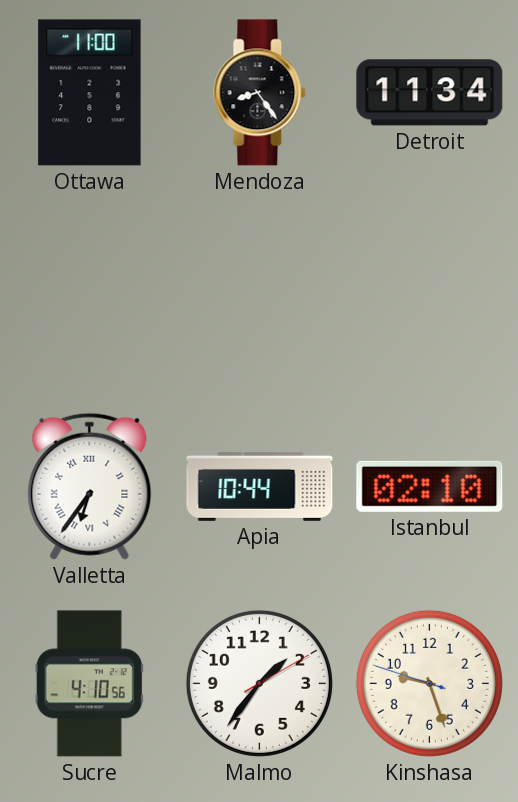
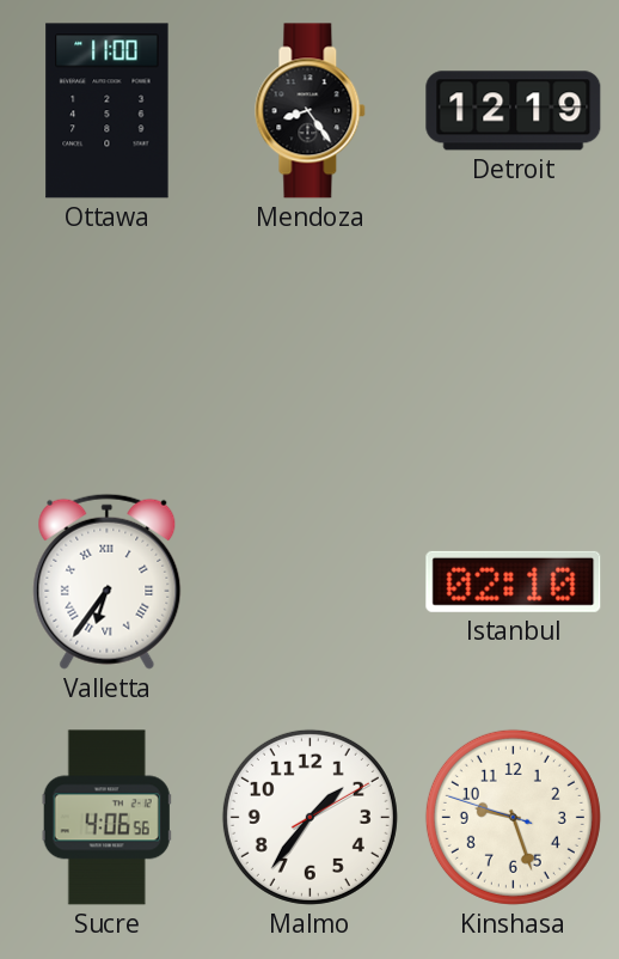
Detroit: 11:34 -> 12:19
Apia: 10:44 -> none
Sucre: 4:10 -> 4:06
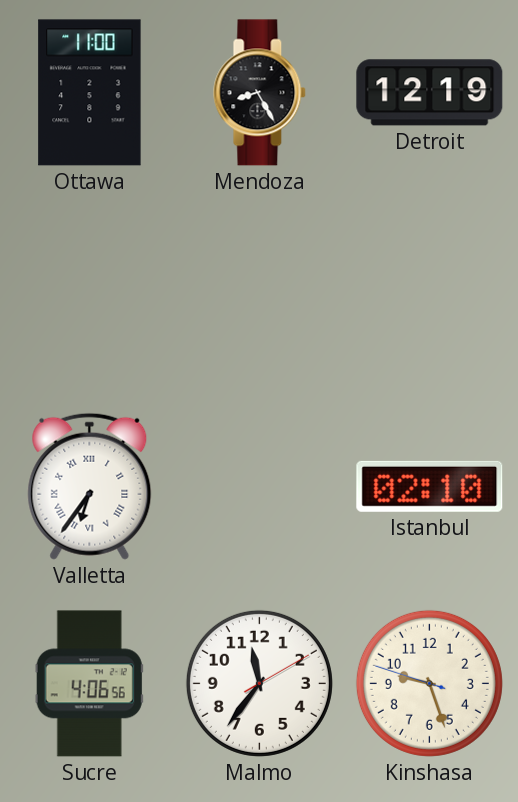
Mendoza: 8:24 -> 8:25
Malmo: 1:36 -> 11:36
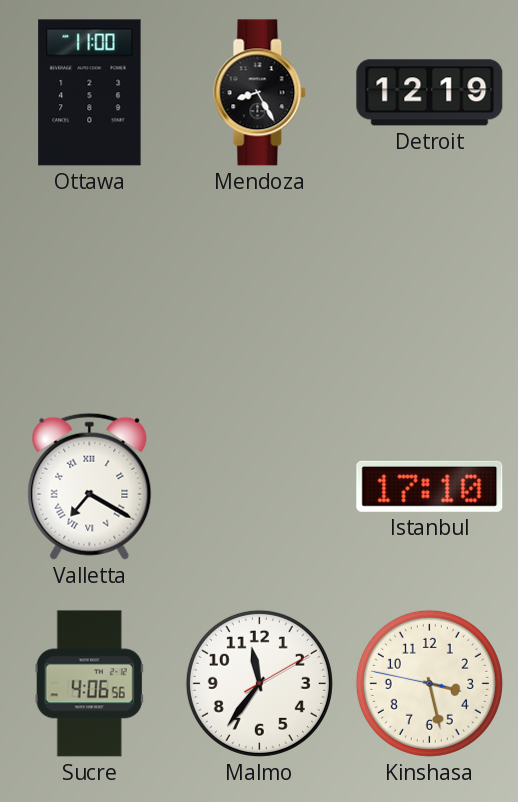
Valletta: 6:36 -> 7:20
Istanbul: 02:10 -> 17:10
Kinshasa: 9:26 -> 3:27
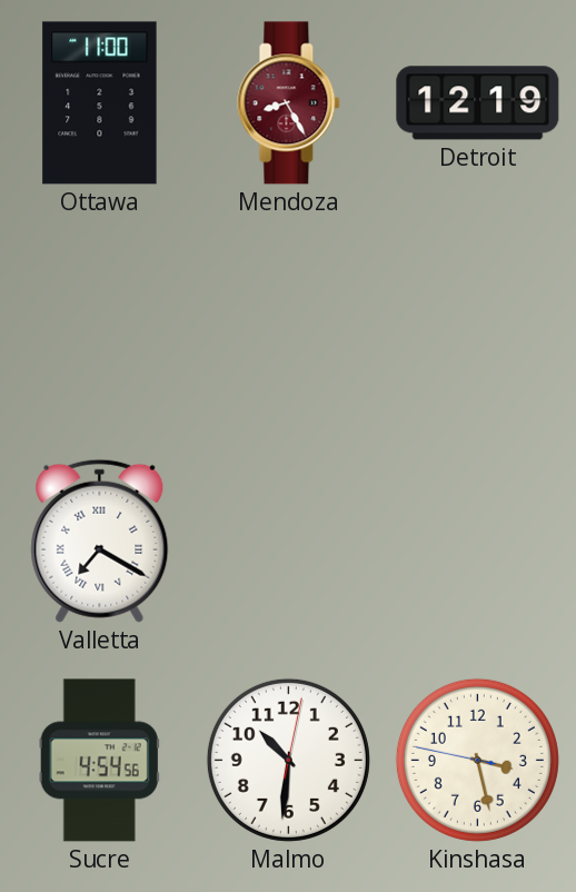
Mendoza dial: black -> burgundy
Istanbul: 17:10 -> none
Sucre: 4:06 -> 4:54
Malmo: 11:36 -> 10:31
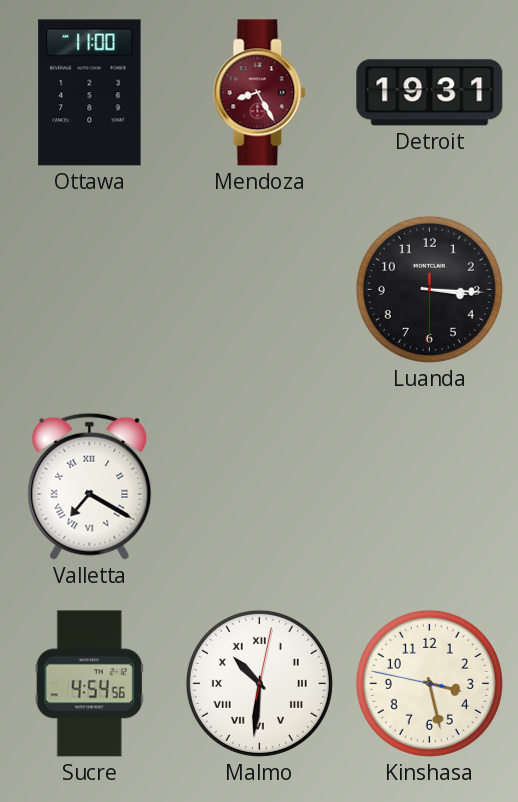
Detroit: 12:19 -> 19:31
Luanda: none -> 3:15
Malmo numerals: Arabic -> Roman
